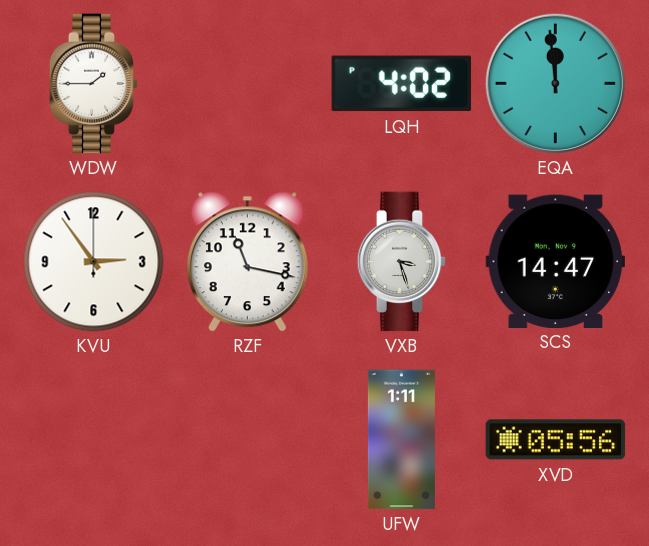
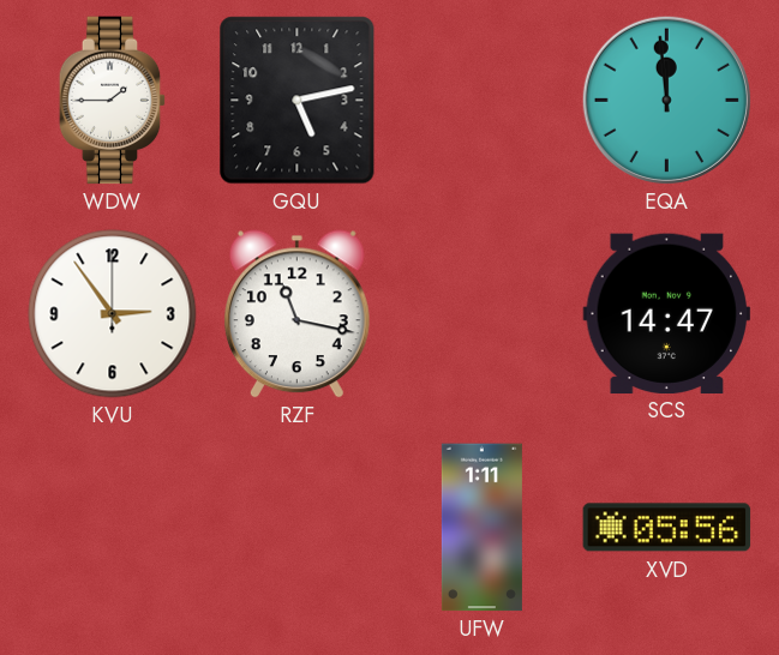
GQU: none -> 5:13
LQH: 4:02 -> none
VXB: 3:27 -> none
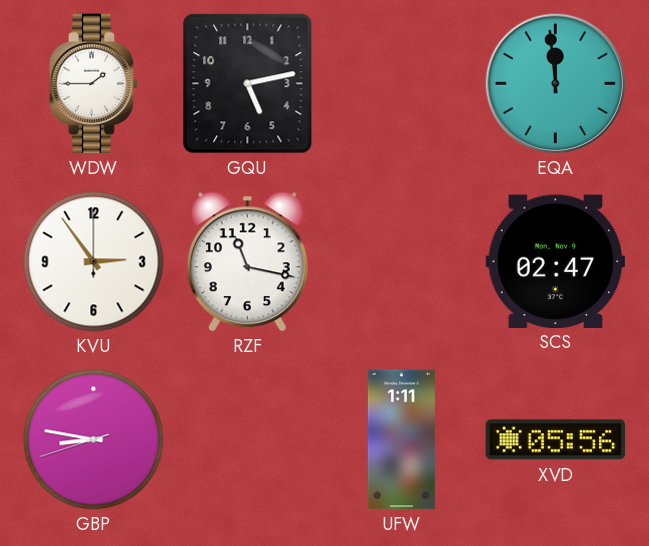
SCS: 14:47 -> 02:47
GBP: none -> 8:46
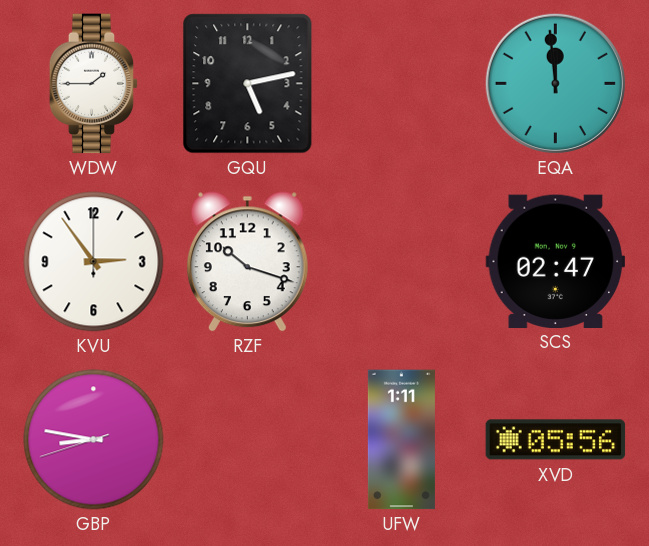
RZF: 11:17 -> 10:18
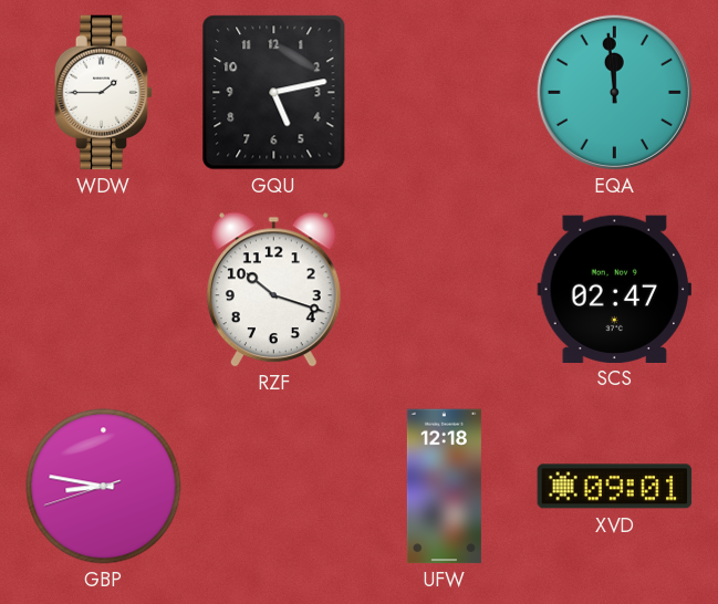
KVU: 2:54 -> none
UFW: 1:11 -> 12:18
XVD: 05:56 -> 09:01
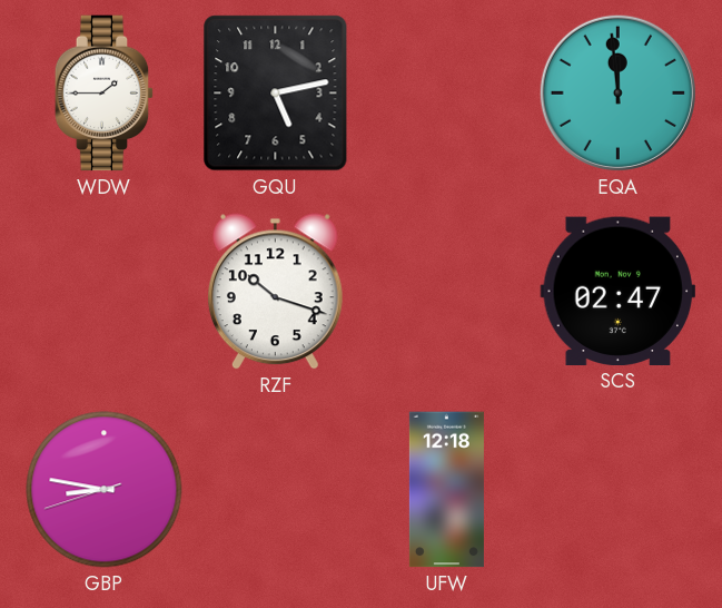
XVD: 09:01 -> none
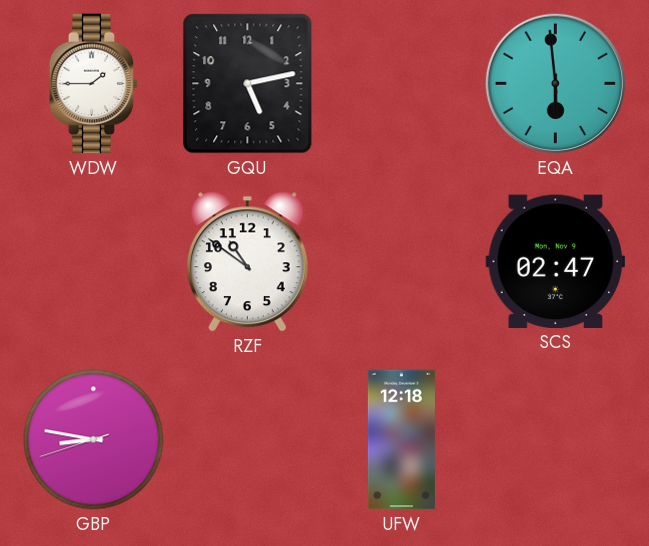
EQA: 11:59 -> 5:59
RZF: 10:18 -> 10:51
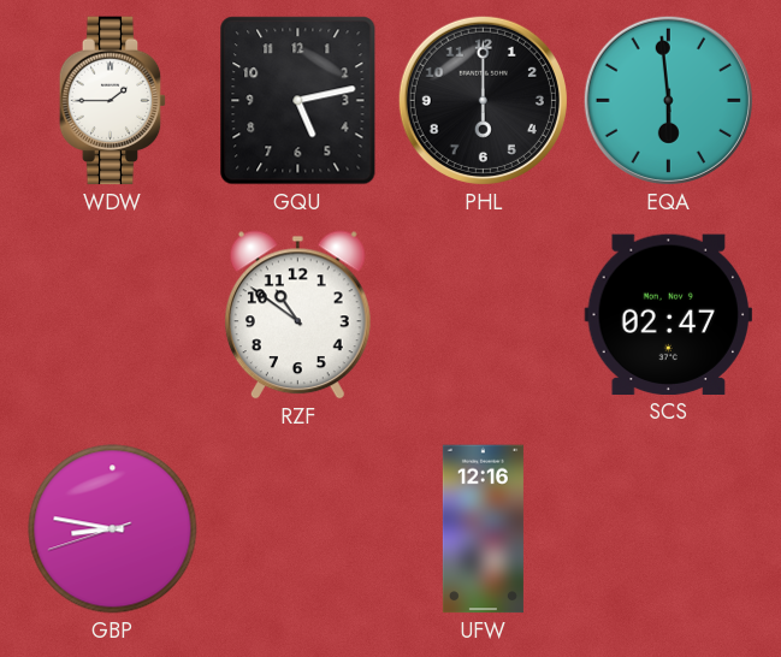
PHL: none -> 6:00
UFW: 12:18 -> 12:16
